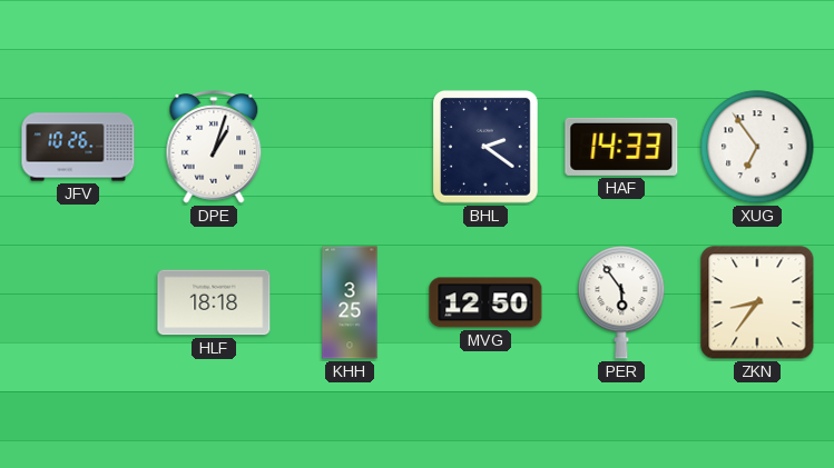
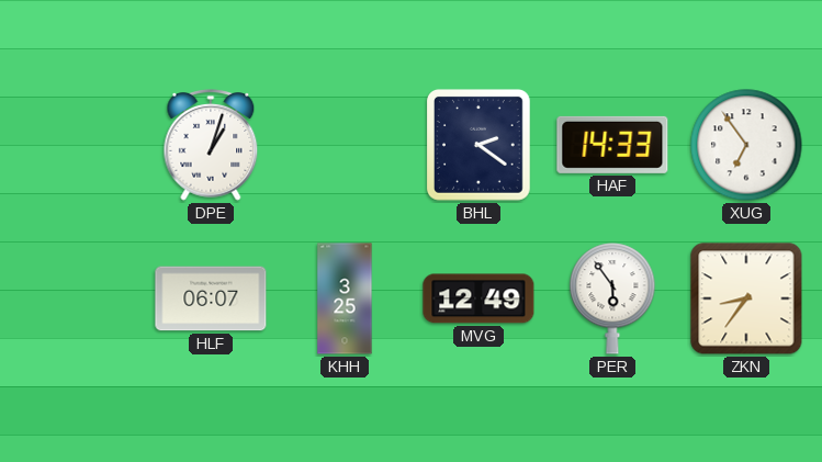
JFV: 10:26 -> none
HLF: 18:18 -> 06:07
MVG: 12:50 -> 12:49
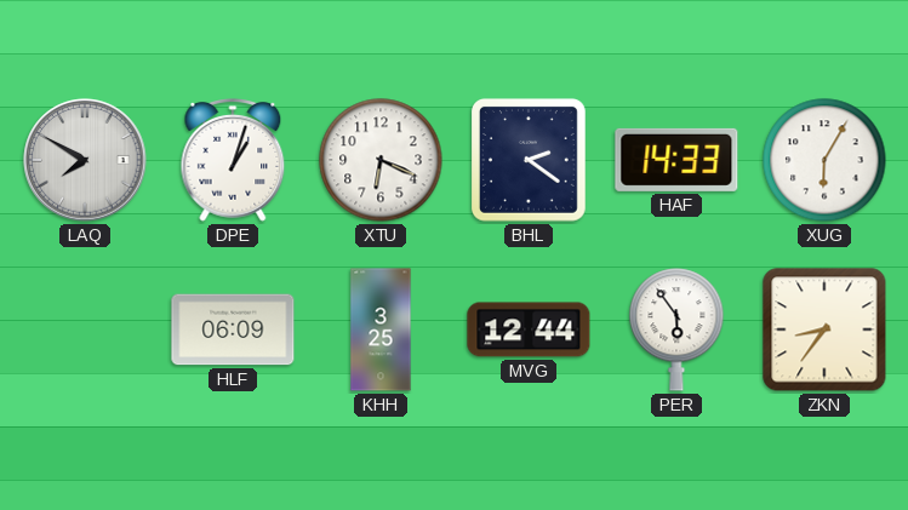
LAQ: none -> 7:50
XTU: none -> 6:19
XUG: 6:54 -> 6:05
HLF: 06:07 -> 06:09
MVG: 12:49 -> 12:44
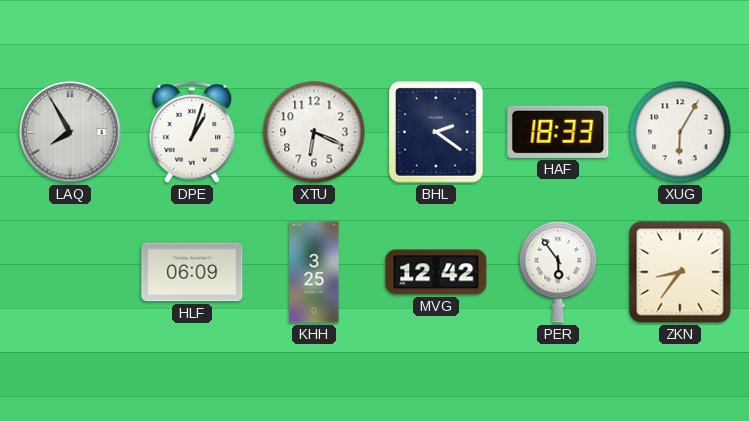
LAQ: 7:50 -> 7:55
HAF: 14:33 -> 18:33
MVG: 12:44 -> 12:42
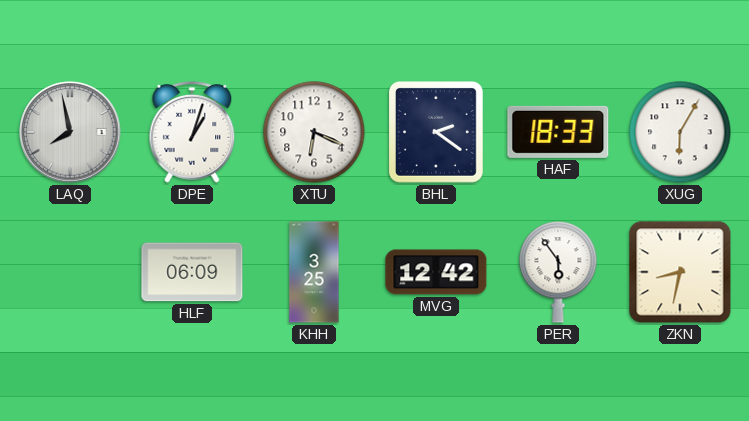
LAQ: 7:55 -> 7:58
ZKN: 8:36 -> 8:32
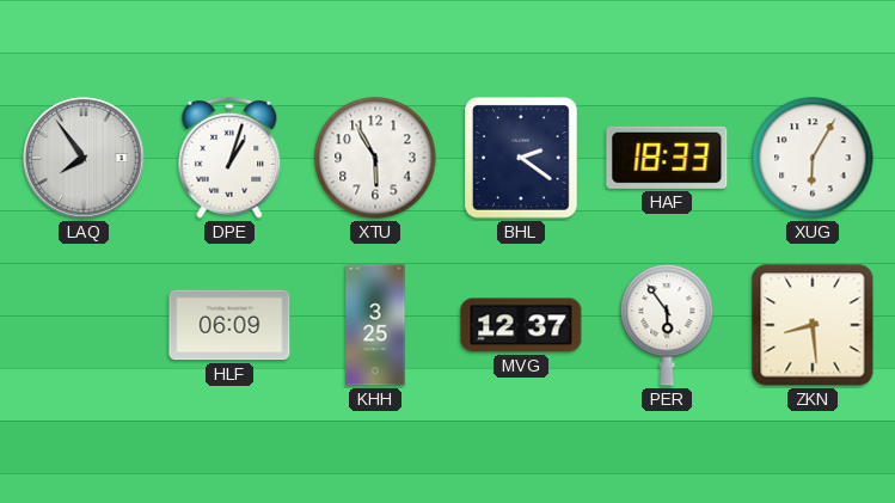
LAQ: 7:58 -> 7:54
XTU: 6:19 -> 5:55
MVG: 12:42 -> 12:37
ZKN: 8:32 -> 8:29
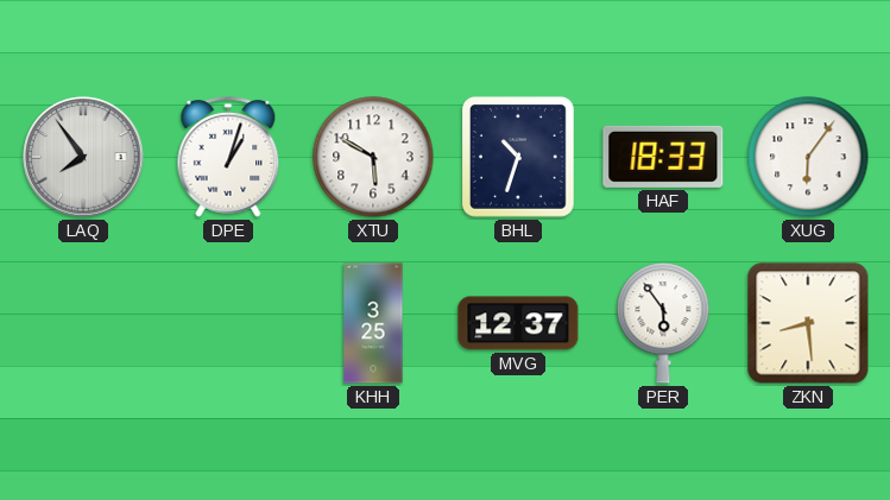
XTU: 5:55 -> 5:50
BHL: 2:21 -> 10:33
XUG: 6:05 -> 6:06
HLF: 06:09 -> none
